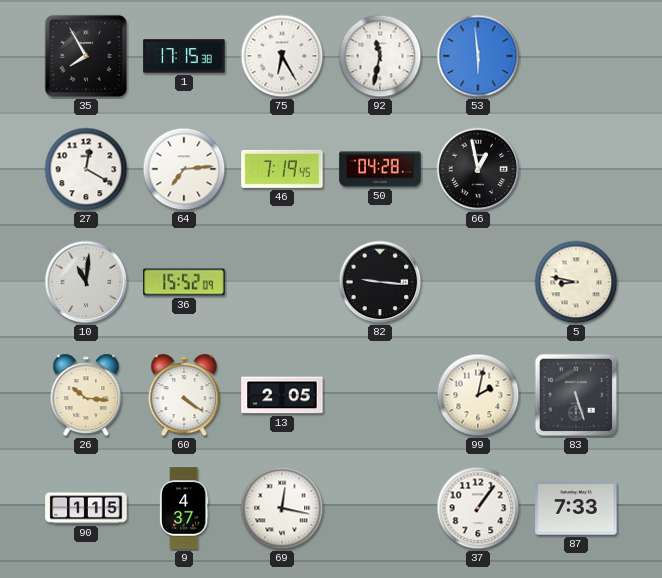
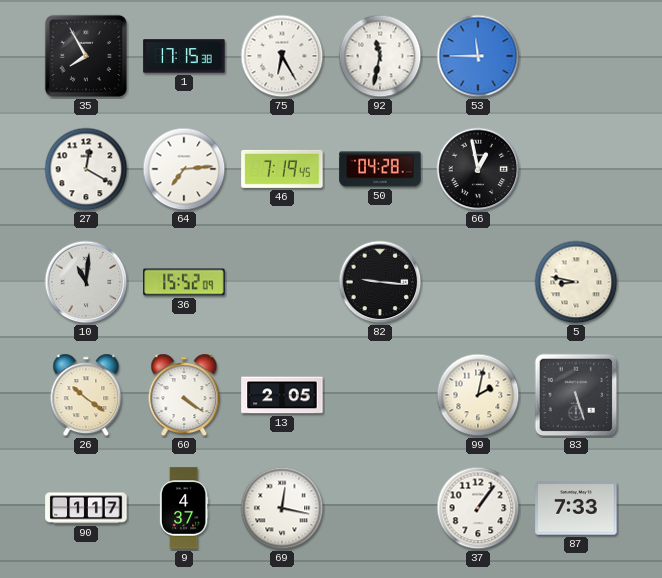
53: 5:59 -> 11:45
26: 10:16 -> 10:21
90: 1:15 -> 1:17
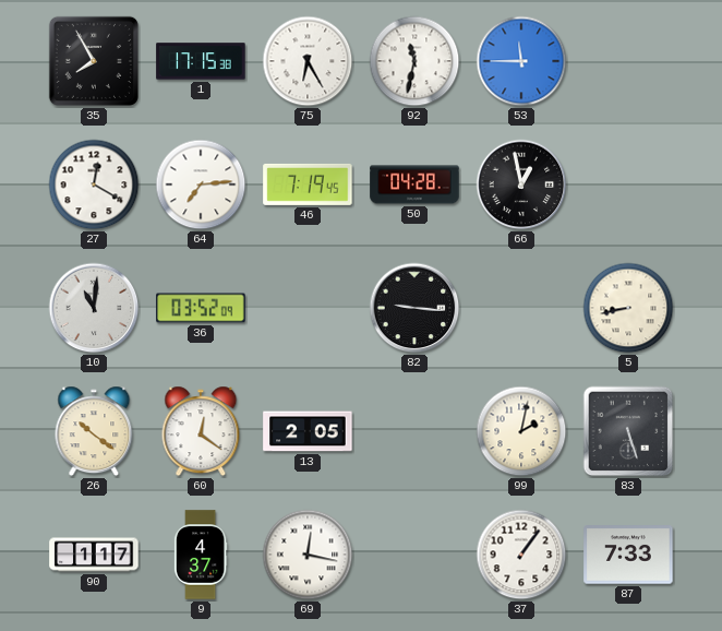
36: 15:52 -> 03:52
5: 8:47 -> 8:43
60: 4:21 -> 12:21
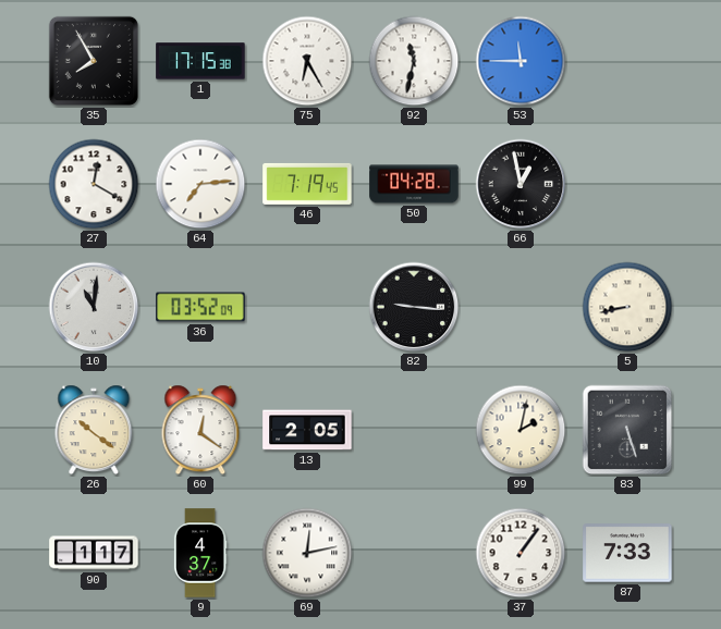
69: 12:17 -> 12:13
